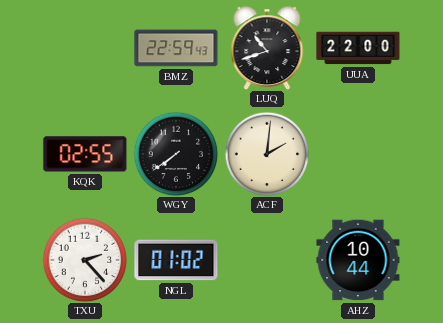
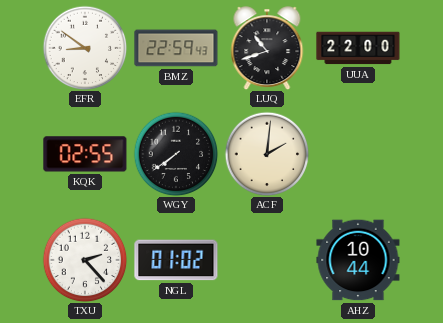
EFR: none -> 8:51
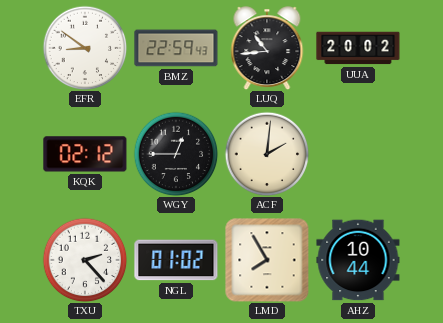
LUQ: 10:42 -> 10:44
UUA: 22:00 -> 20:02
KQK: 02:55 -> 02:12
WGY: 7:39 -> 12:45
LMD: none -> 7:55
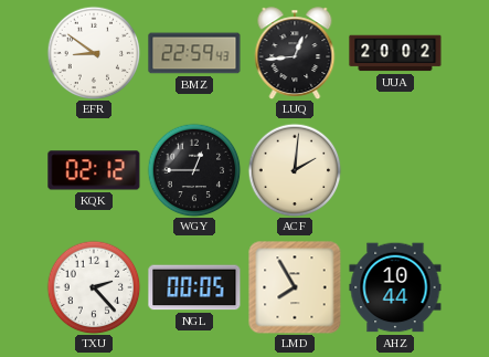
LUQ: 10:44 -> 12:44
NGL: 01:02 -> 00:05
